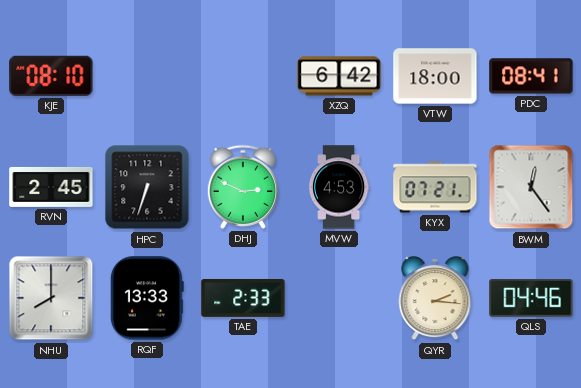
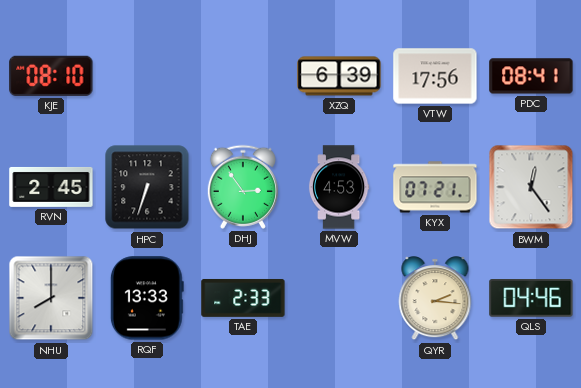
XZQ: 6:42 -> 6:39
VTW: 18:00 -> 17:56
DHJ: 2:49 -> 2:54
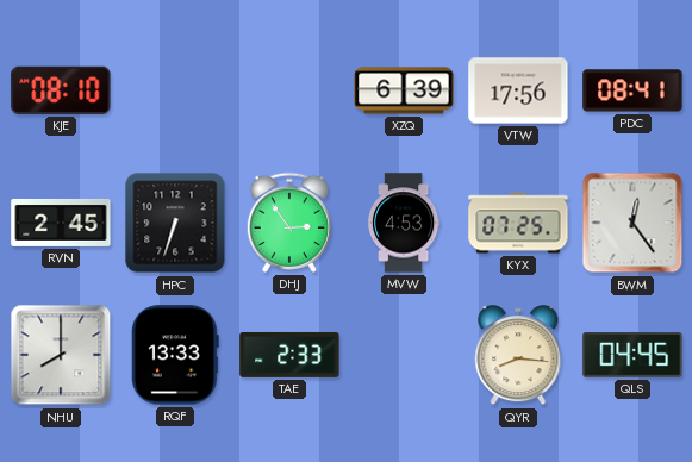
KYX: 07:21 -> 07:25
QYR: 2:16 -> 8:16
QLS: 04:46 -> 04:45
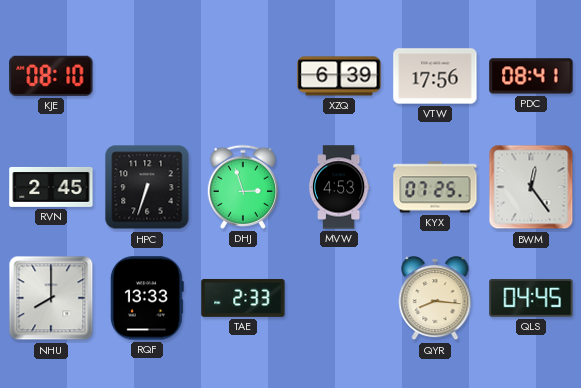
DHJ: 2:54 -> 2:57
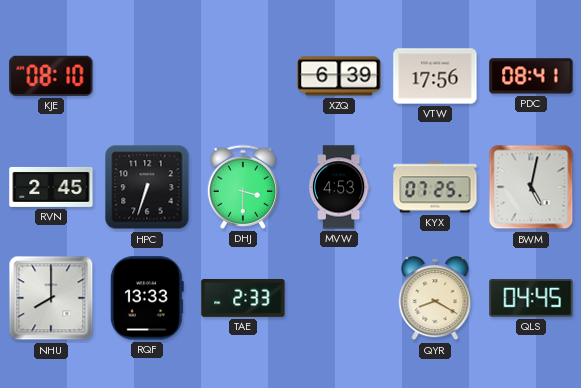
DHJ: 2:57 -> 3:30
BWM: 12:24 -> 5:02
QYR: 8:16 -> 8:20
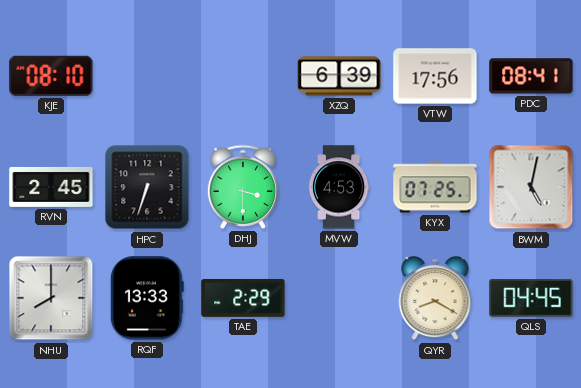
TAE: 2:33 -> 2:29
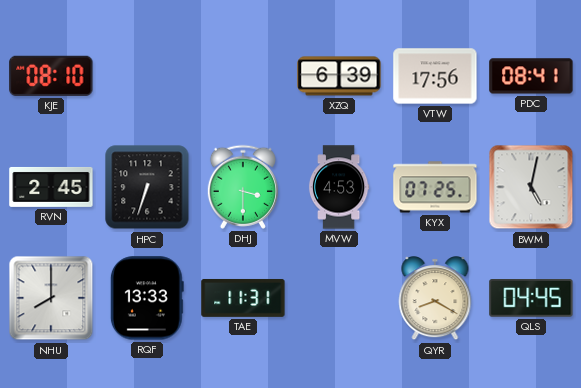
TAE: 2:29 -> 11:31
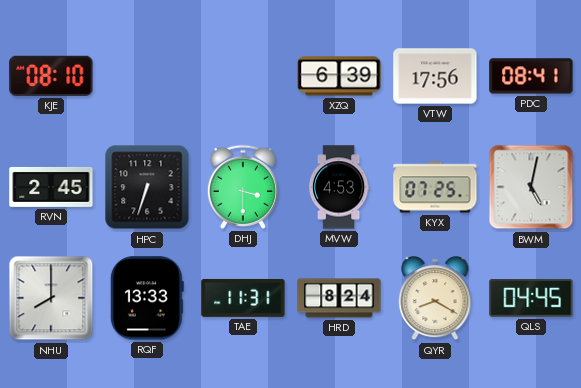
HRD: none -> 8:24
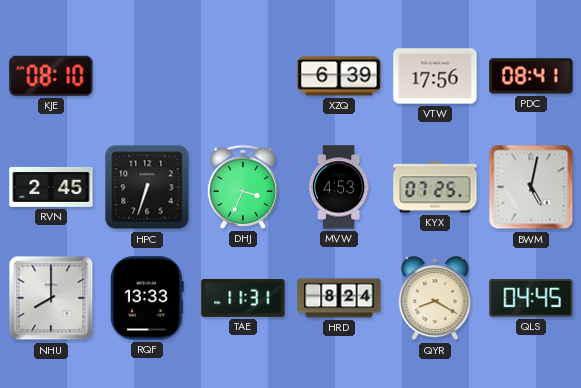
DHJ: 3:30 -> 3:34
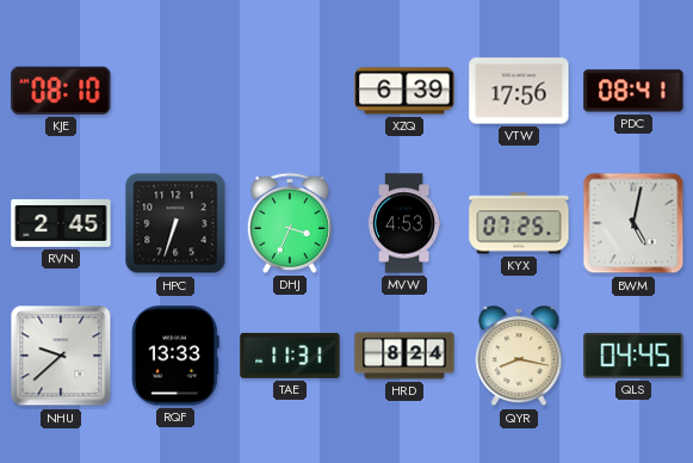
NHU: 8:00 -> 9:38
QYR: 8:20 -> 8:17
